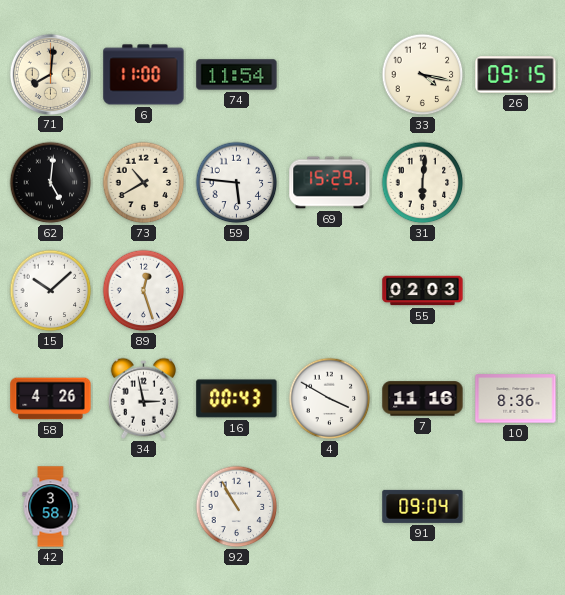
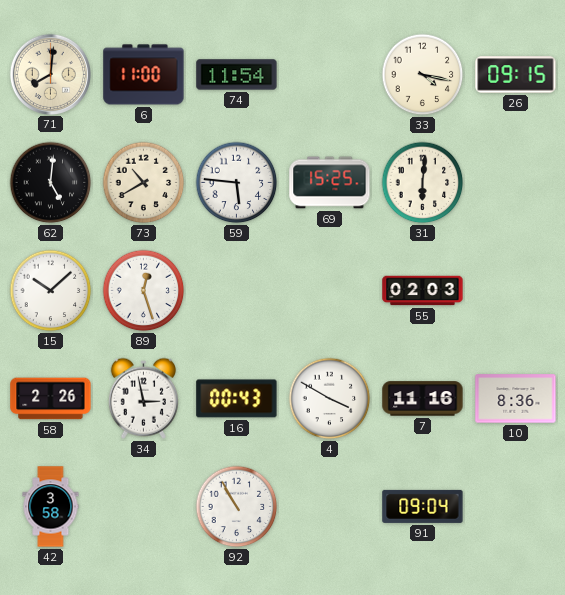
69: 15:29 -> 15:25
58: 4:26 -> 2:26
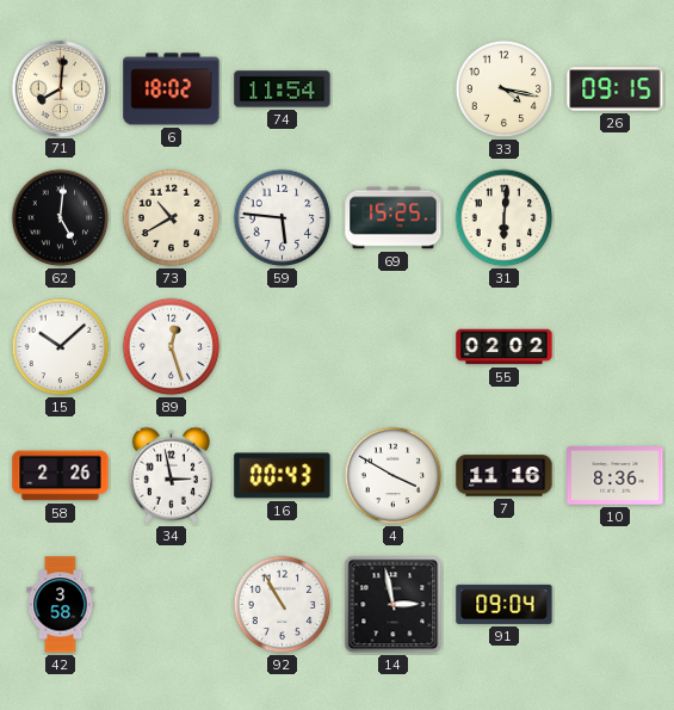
6: 11:00 -> 18:02
55: 02:03 -> 02:02
14: none -> 2:58
